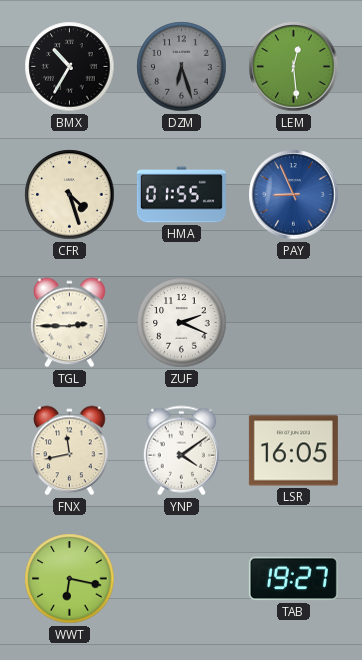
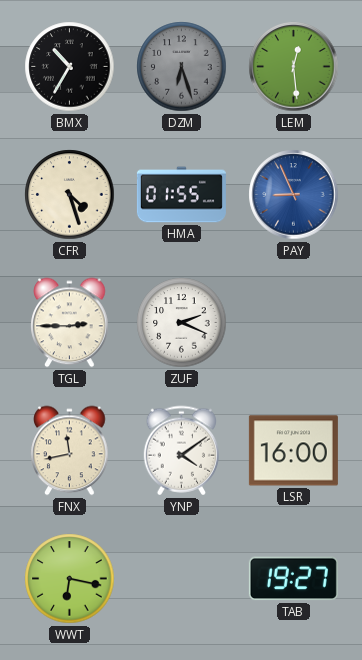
LSR: 16:05 -> 16:00
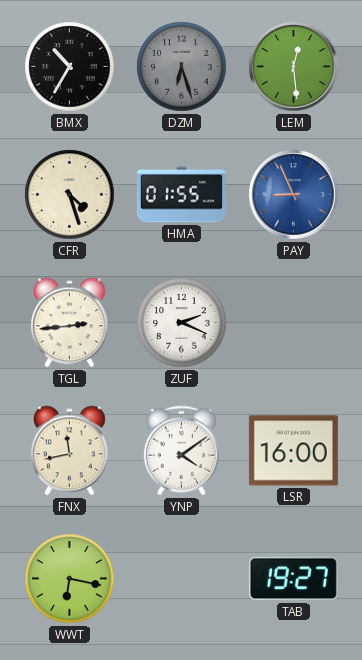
TGL: 2:45 -> 2:44
